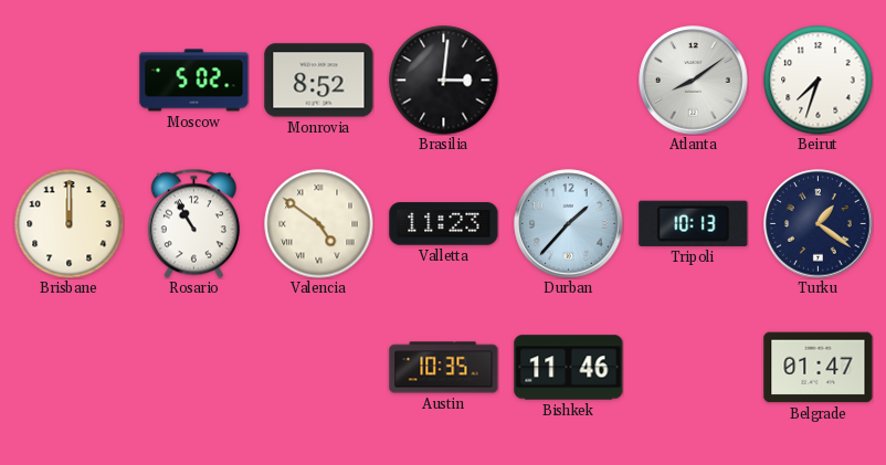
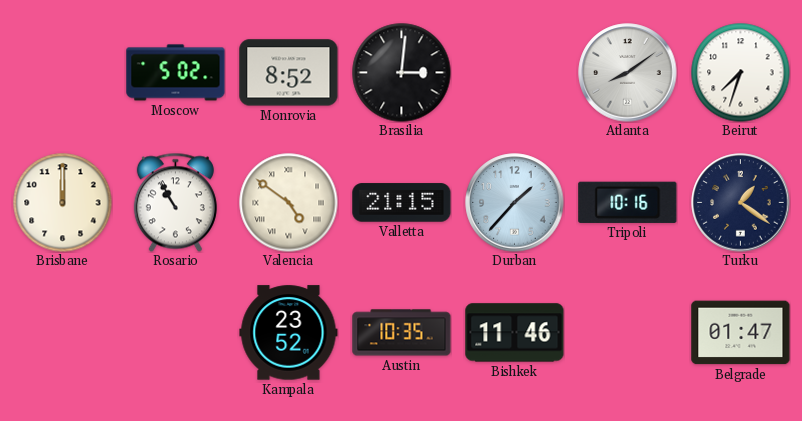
Valletta: 11:23 -> 21:15
Tripoli: 10:13 -> 10:16
Kampala: none -> 23:52
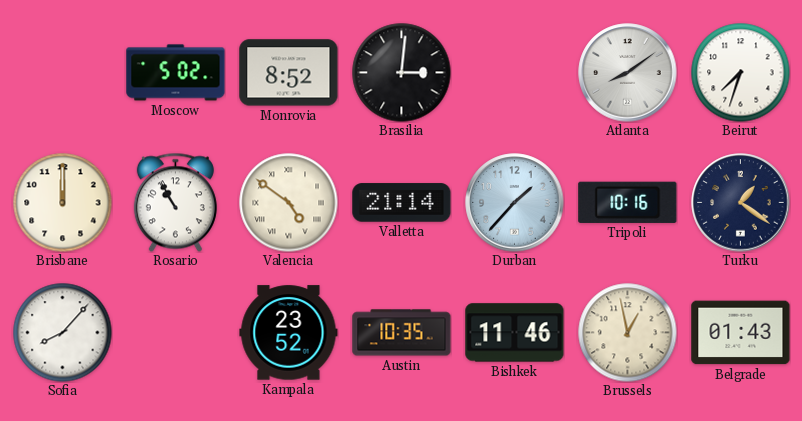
Valletta: 21:15 -> 21:14
Sofia: none -> 8:07
Brussels: none -> 12:58
Belgrade: 01:47 -> 01:43
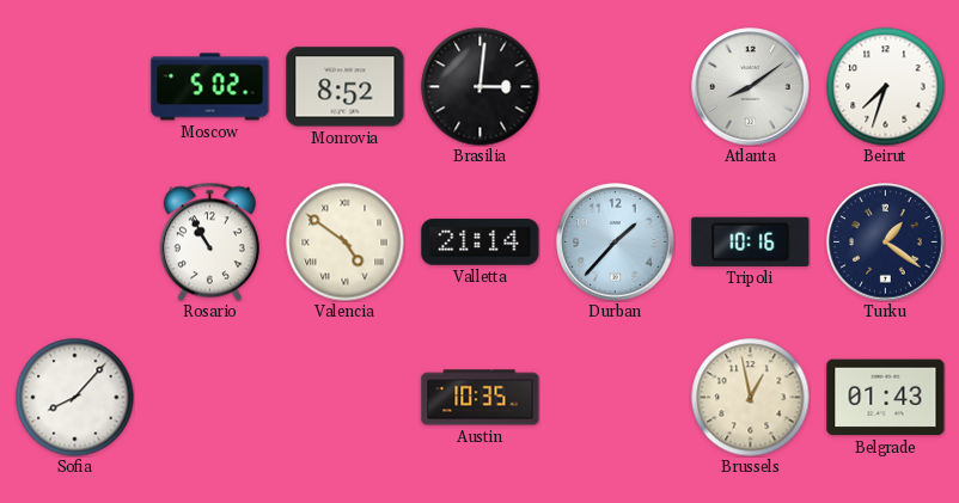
Brisbane: 12:00 -> none
Kampala: 23:52 -> none
Bishkek: 11:46 -> none
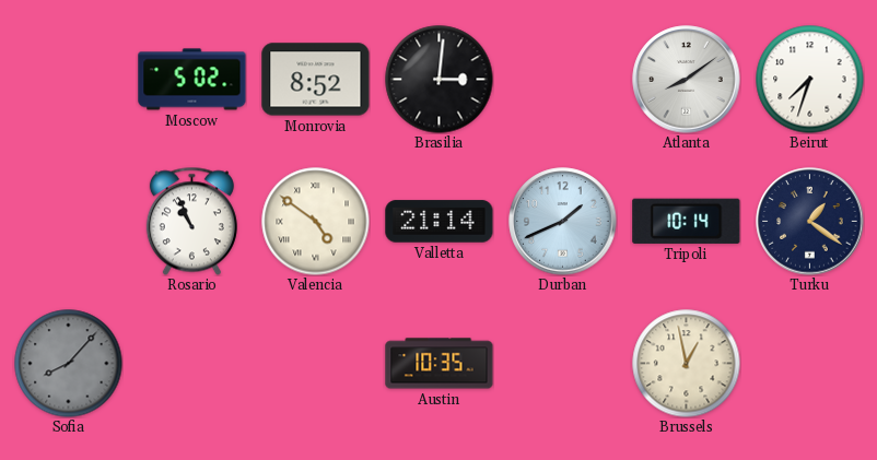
Rosario: 10:55 -> 10:56
Durban: 1:37 -> 1:41
Tripoli: 10:16 -> 10:14
Sofia dial: white -> grey
Belgrade: 01:43 -> none
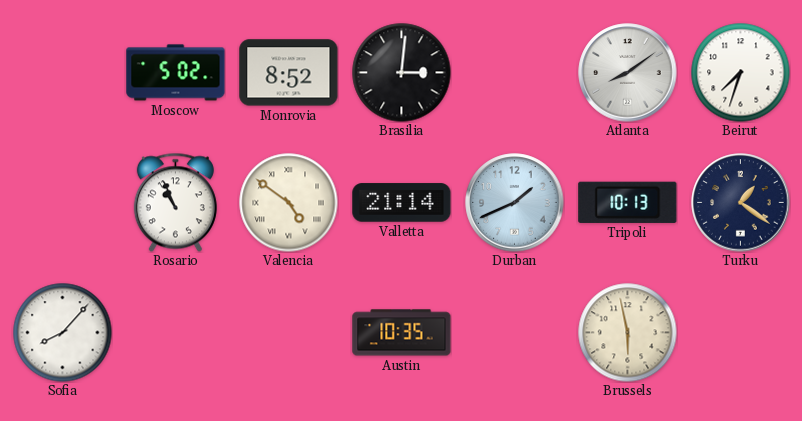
Tripoli: 10:14 -> 10:13
Sofia dial: grey -> white
Brussels: 12:58 -> 5:58
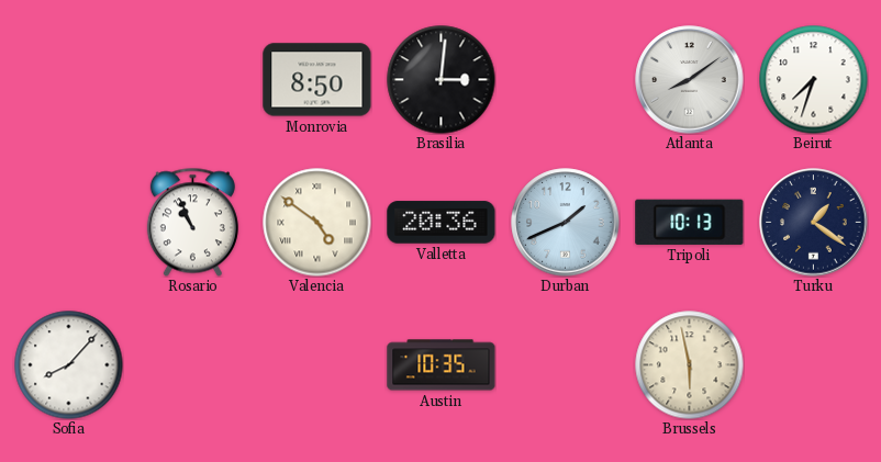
Moscow: 5:02 -> none
Monrovia: 8:52 -> 8:50
Valletta: 21:14 -> 20:36
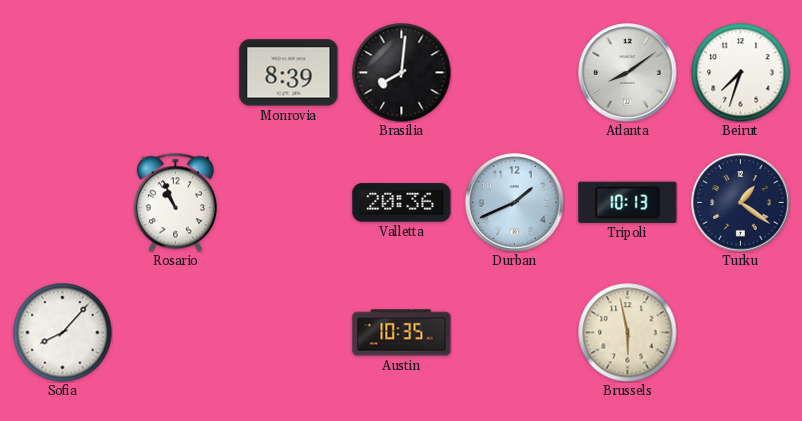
Monrovia: 8:50 -> 8:39
Brasilia: 3:01 -> 8:01
Valencia: 4:51 -> none
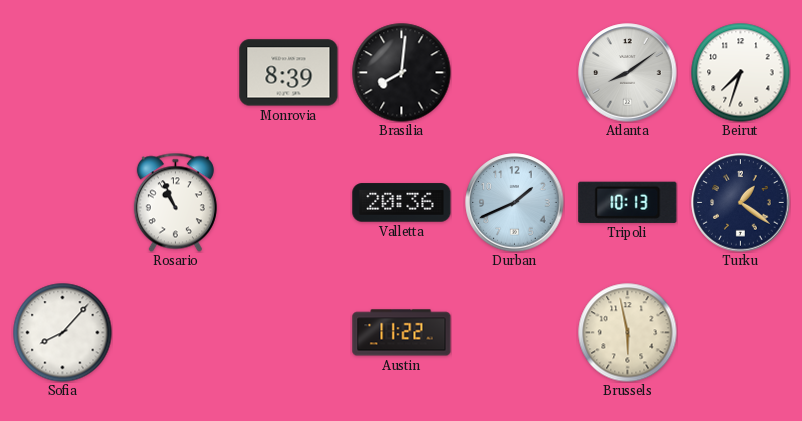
Austin: 10:35 -> 11:22
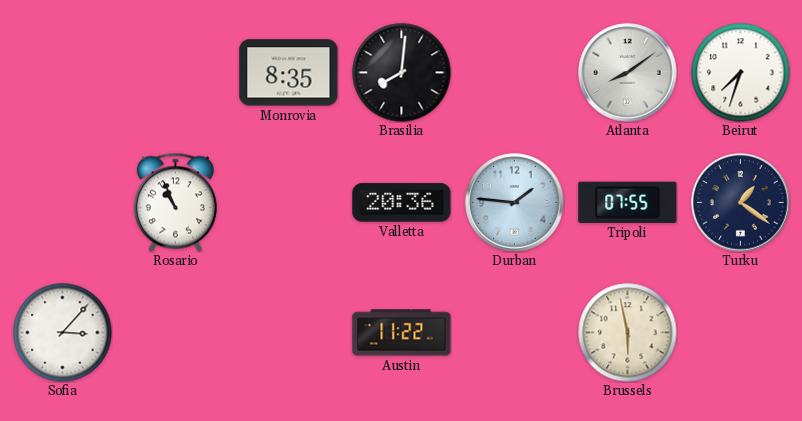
Monrovia: 8:39 -> 8:35
Durban: 1:41 -> 1:46
Tripoli: 10:13 -> 07:55
Sofia: 8:07 -> 3:07
